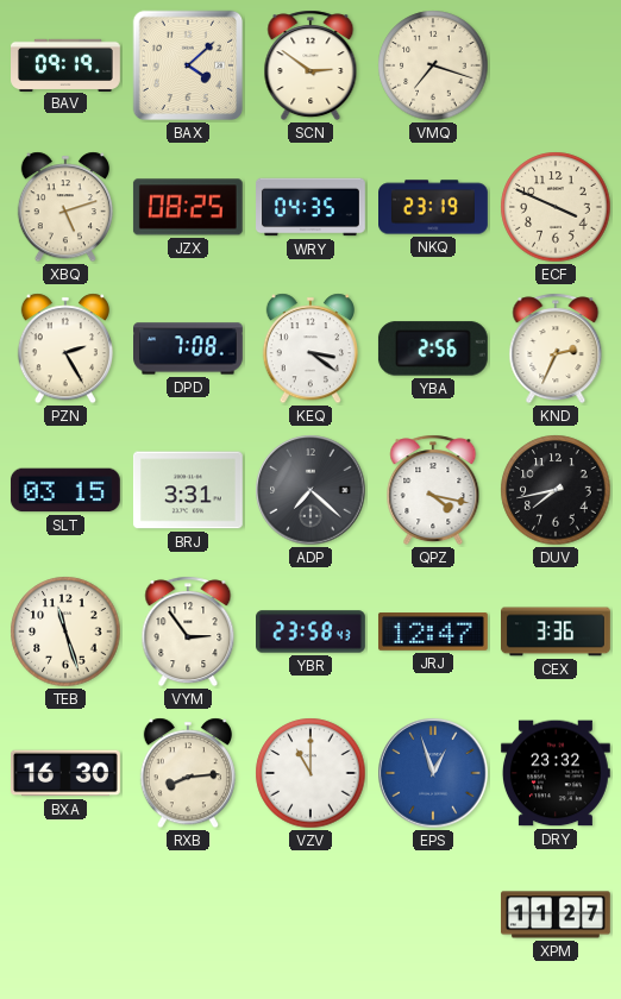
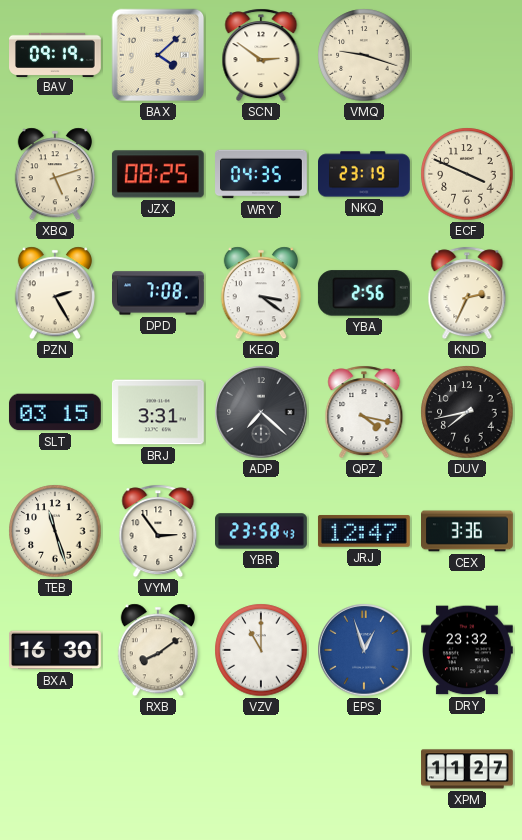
VMQ: 7:18 -> 9:18
RXB: 8:14 -> 8:09
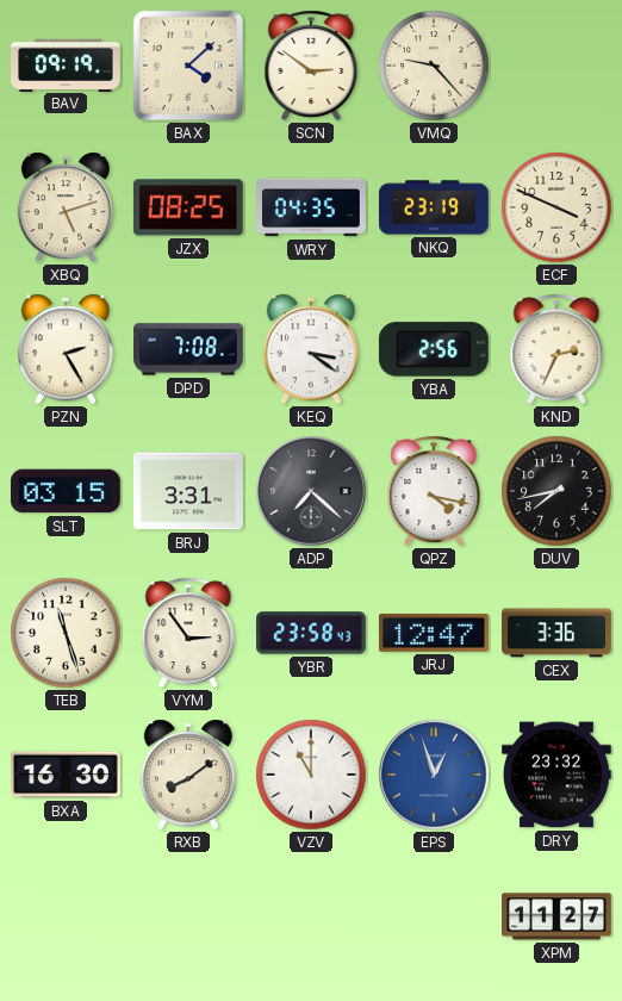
VMQ: 9:18 -> 9:23
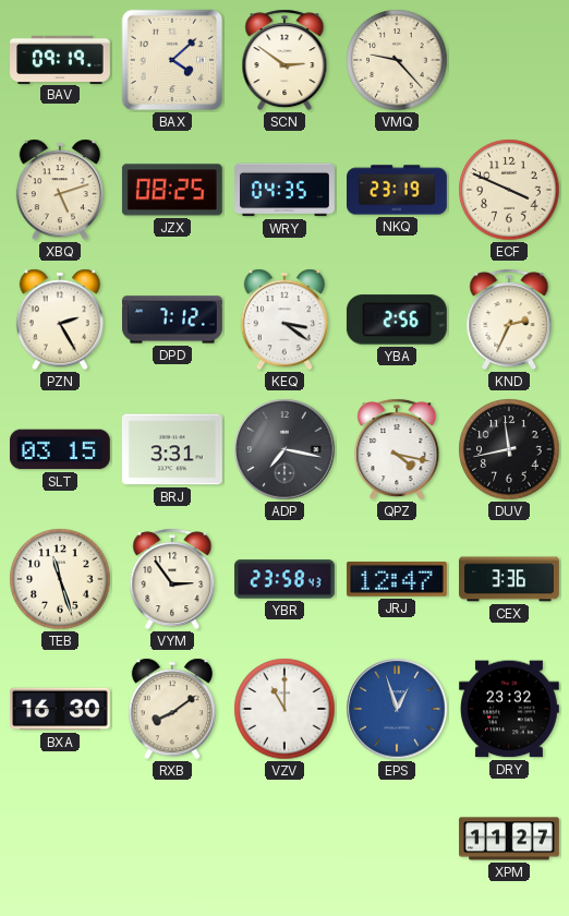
DPD: 7:08 -> 7:12
ADP: 7:22 -> 7:17
DUV: 7:43 -> 11:43
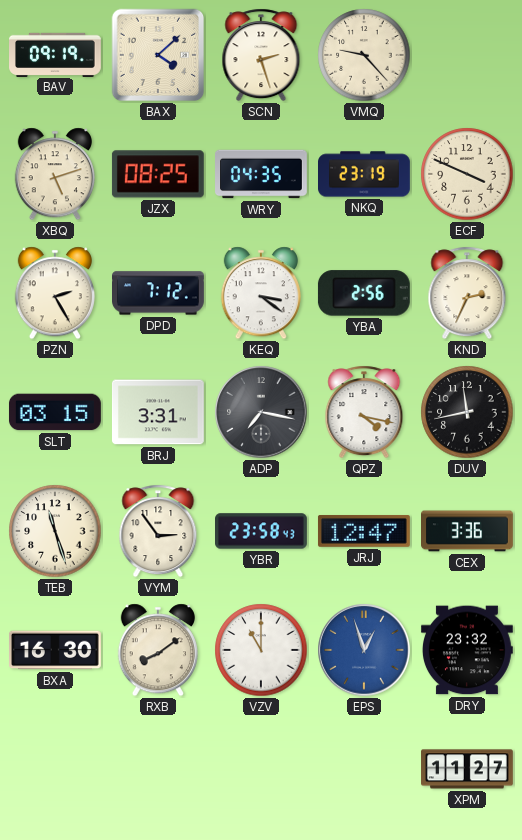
SCN: 2:51 -> 2:27
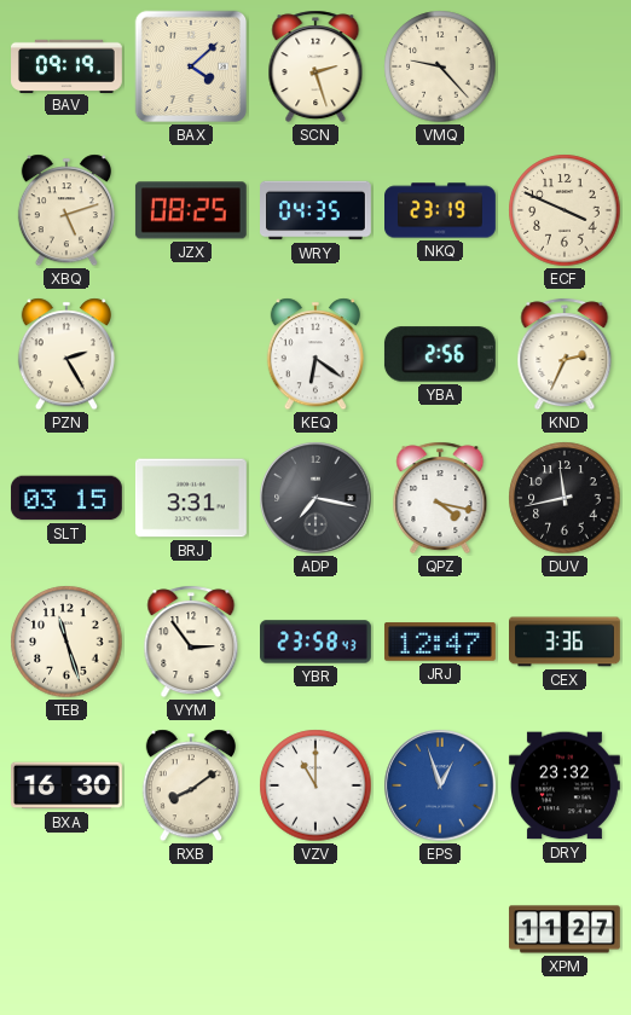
DPD: 7:12 -> none
KEQ: 3:21 -> 6:21
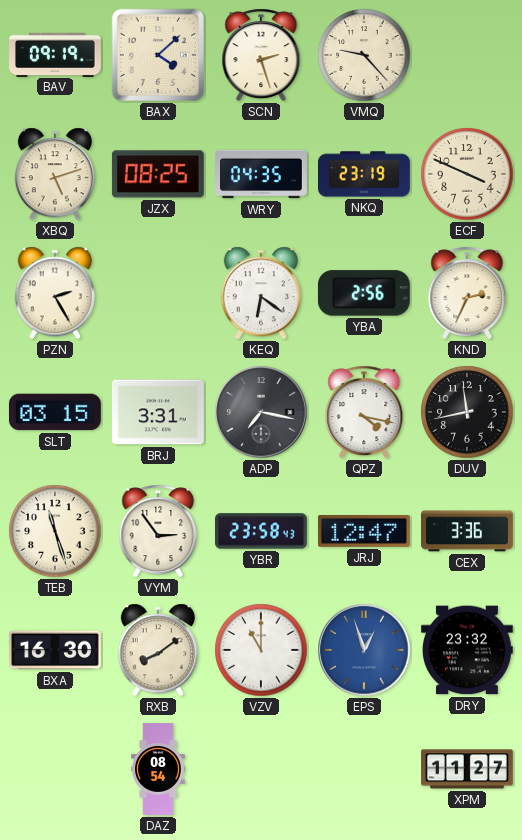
DAZ: none -> 08:54
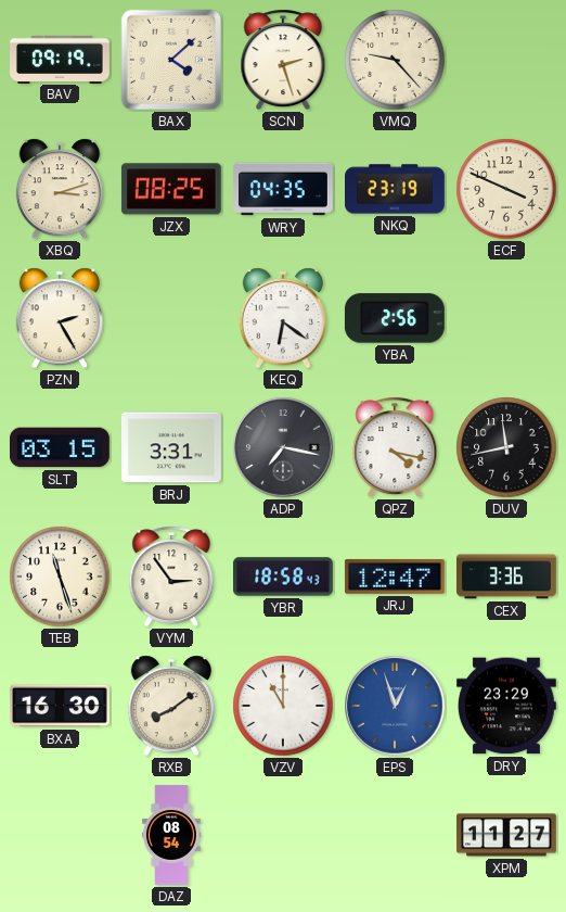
XBQ: 5:12 -> 3:12
KND: 2:34 -> none
YBR: 23:58 -> 18:58
DRY: 23:32 -> 23:29
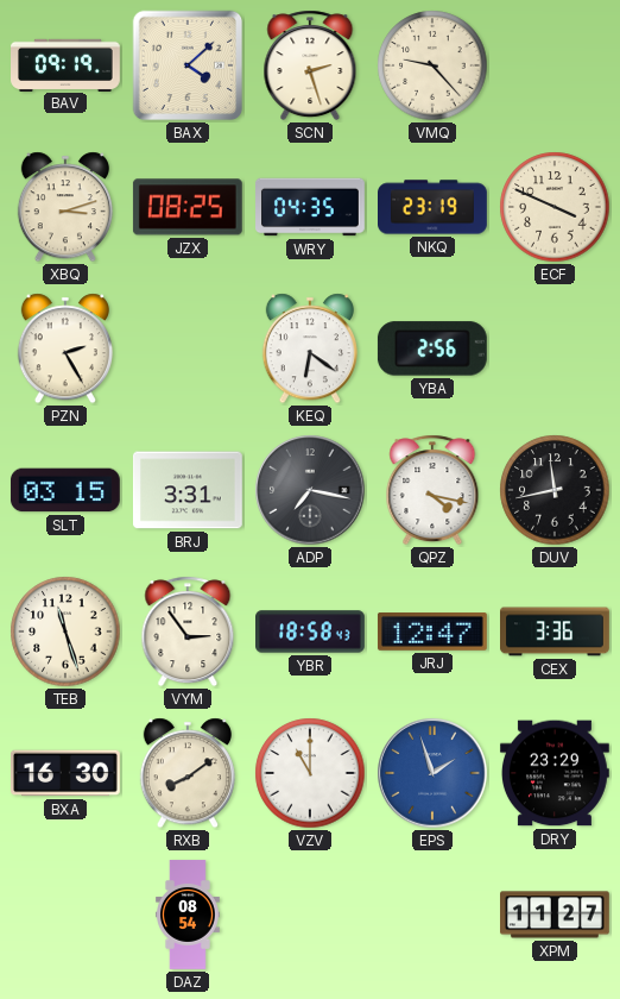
EPS: 12:57 -> 1:57
